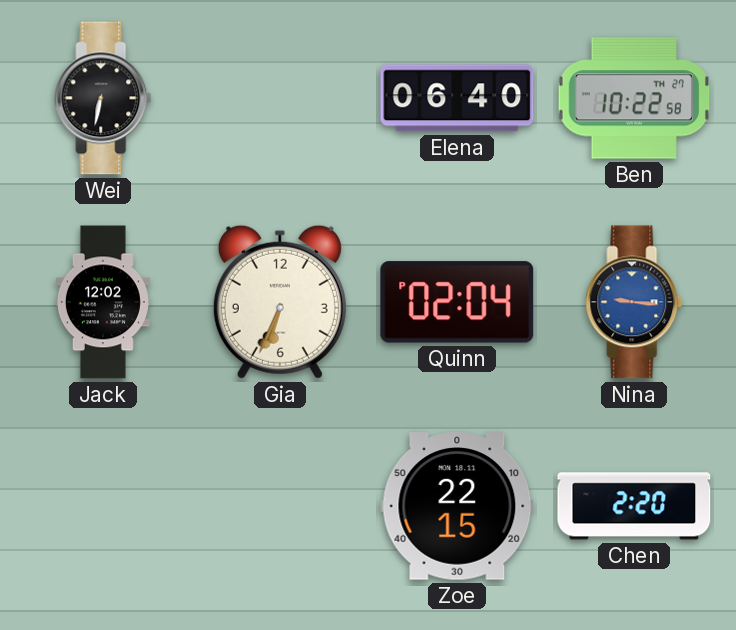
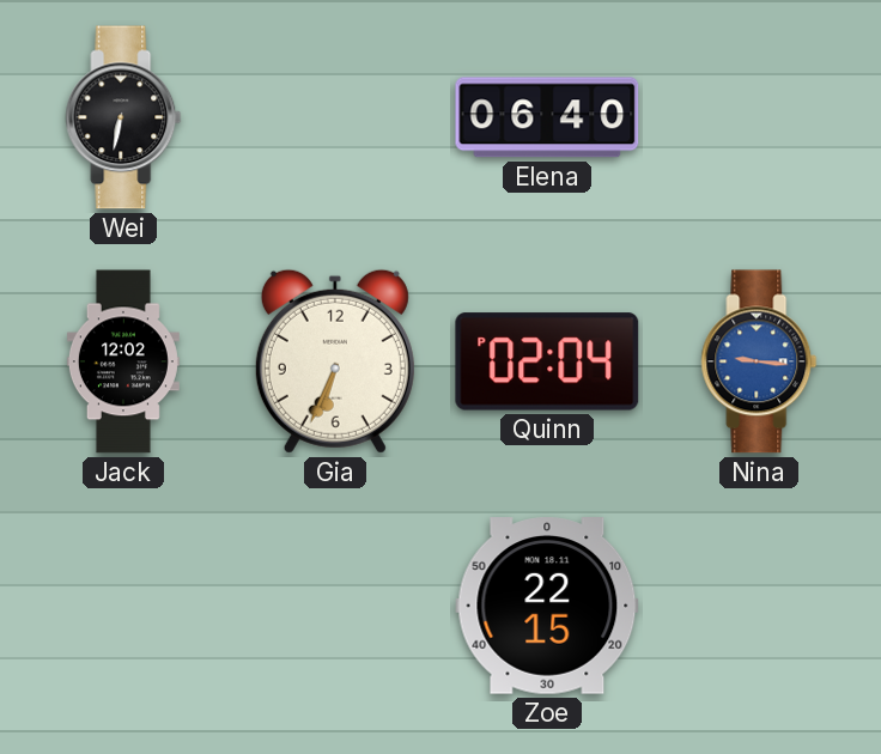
Ben: 10:22 -> none
Chen: 2:20 -> none
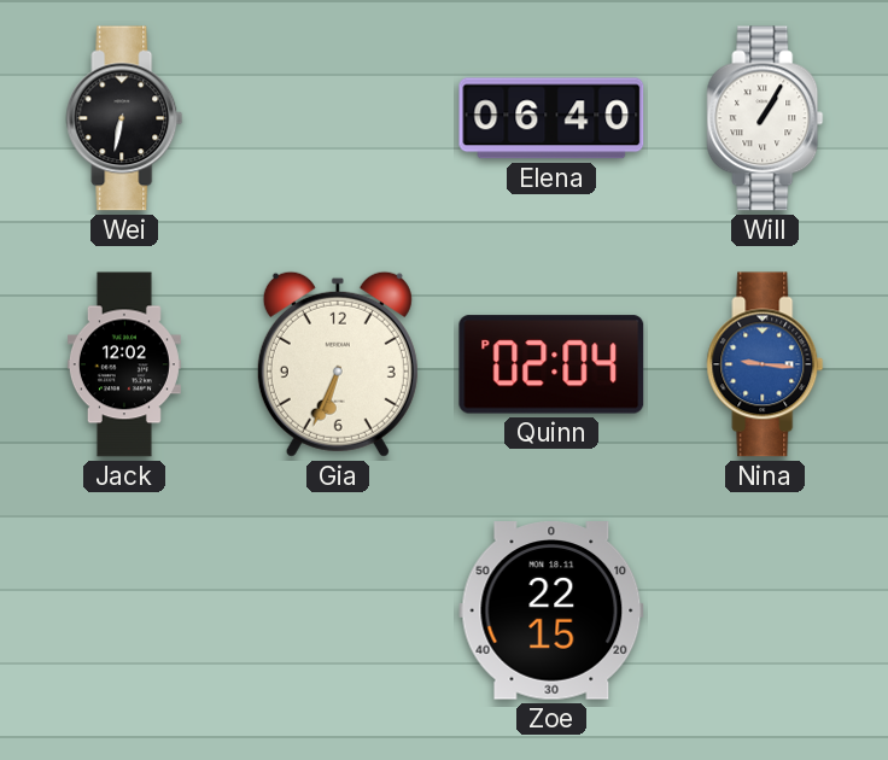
Will: none -> 1:05
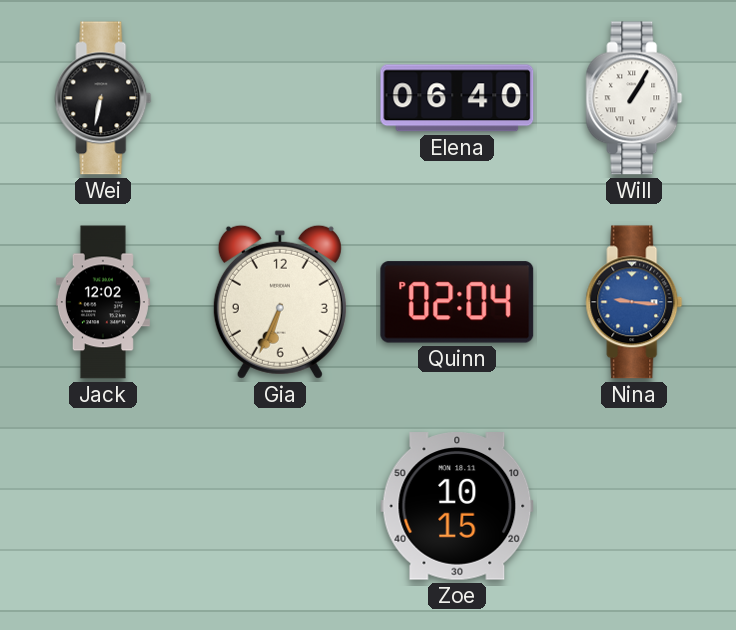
Zoe: 22:15 -> 10:15
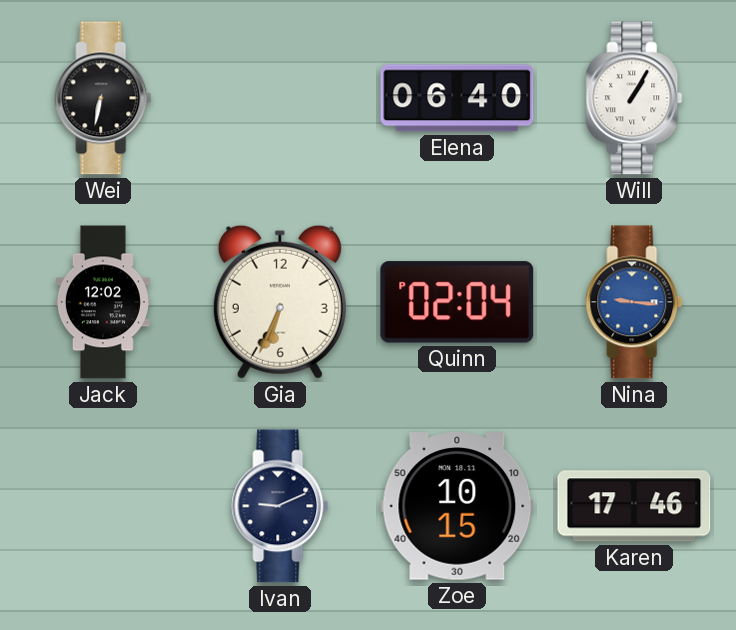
Ivan: none -> 9:11
Karen: none -> 17:46
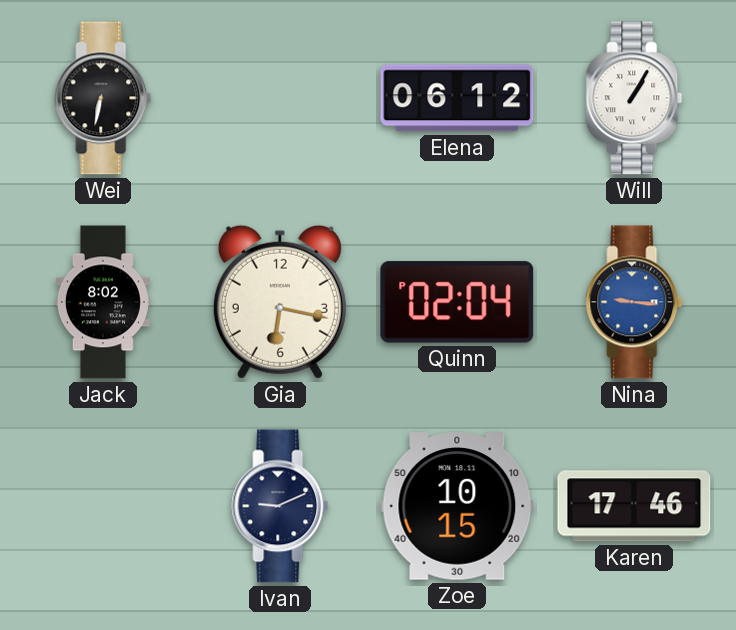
Elena: 06:40 -> 06:12
Jack: 12:02 -> 8:02
Gia: 6:34 -> 6:17
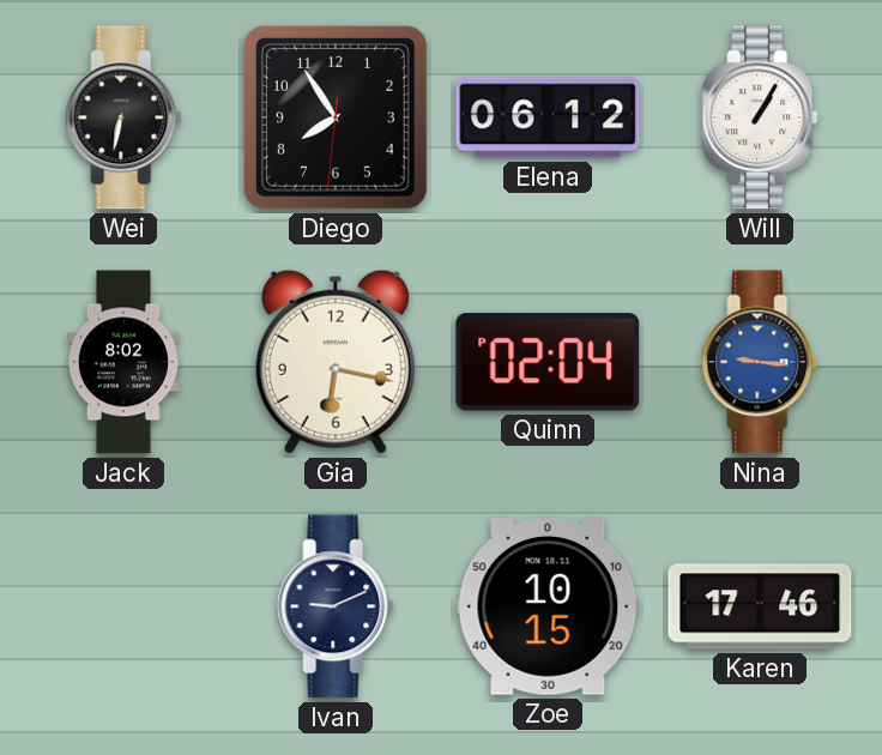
Diego: none -> 7:54
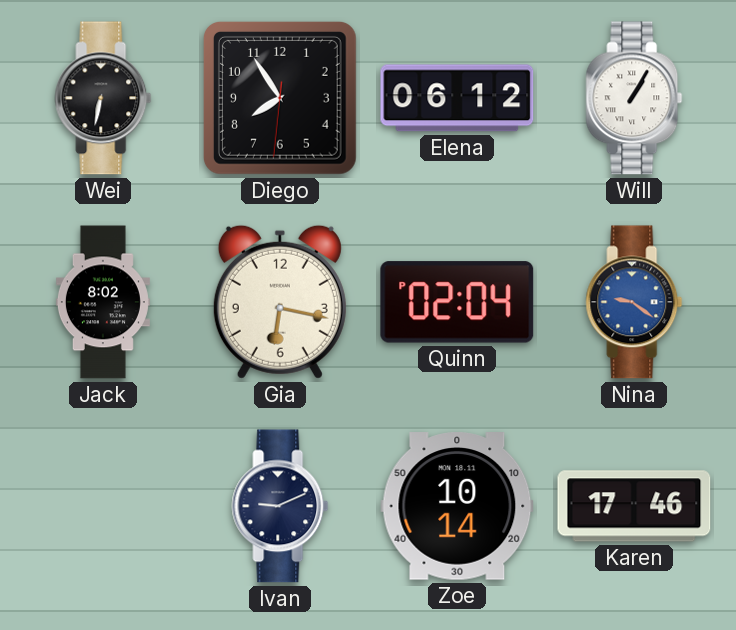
Nina: 9:16 -> 9:21
Zoe: 10:15 -> 10:14
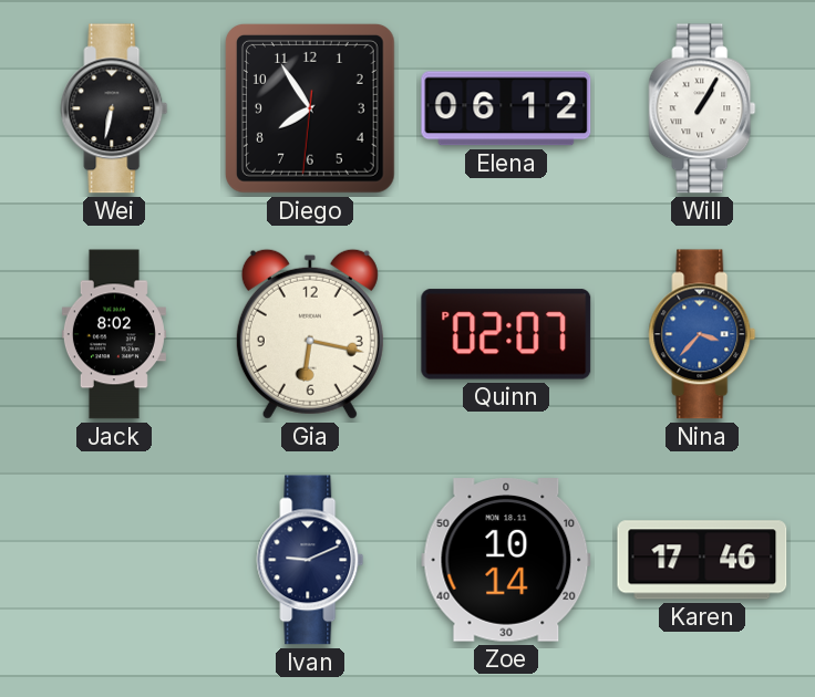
Quinn: 02:04 -> 02:07
Nina: 9:21 -> 3:37
